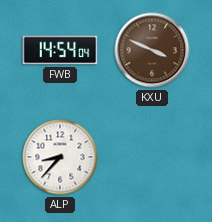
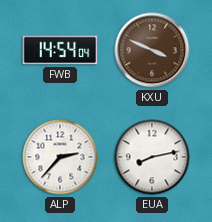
ALP: 8:37 -> 2:37
EUA: none -> 8:13
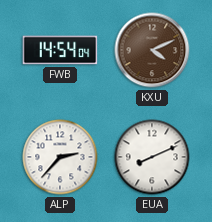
KXU: 3:49 -> 4:11
EUA: 8:13 -> 8:11
